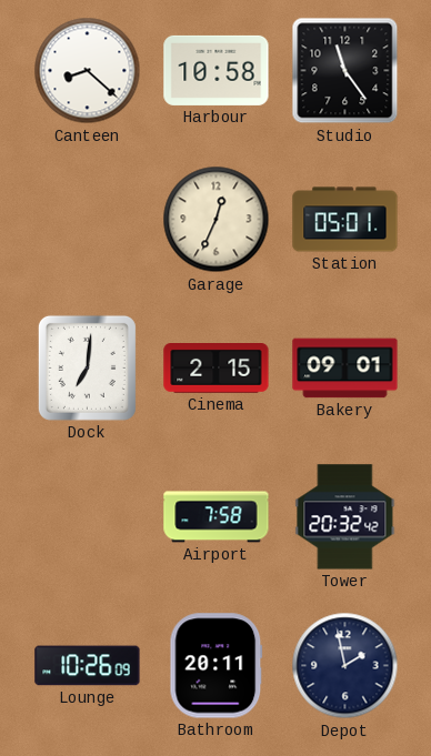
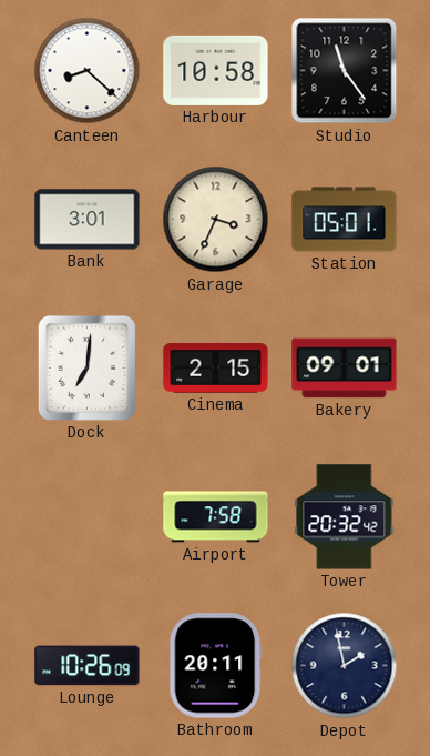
Bank: none -> 3:01
Garage: 12:34 -> 3:34
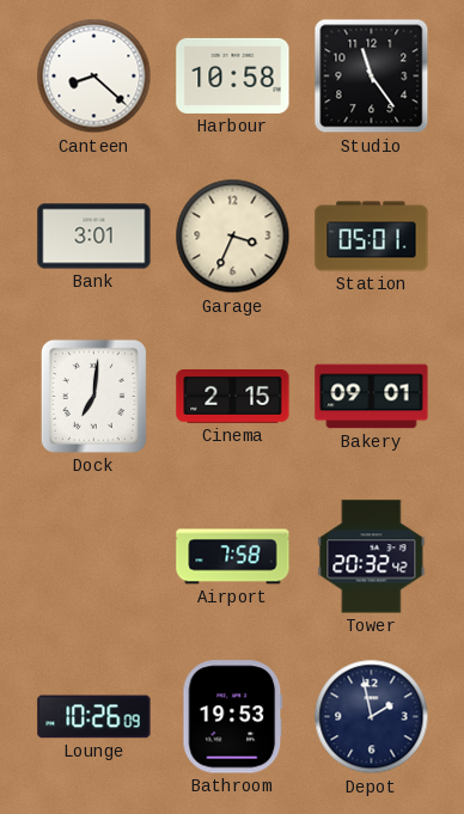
Bathroom: 20:11 -> 19:53
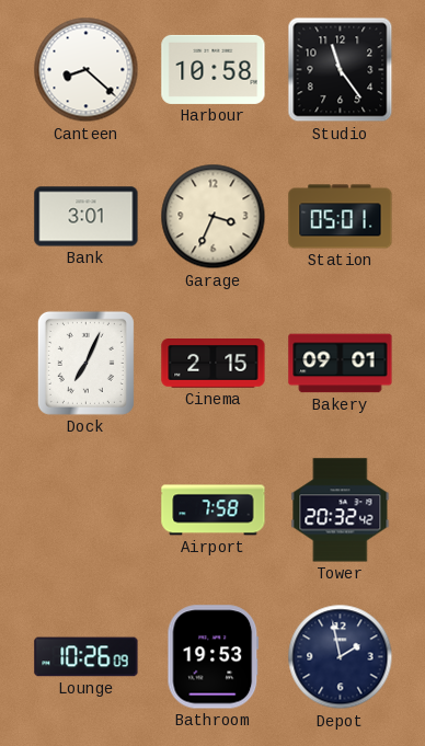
Dock: 7:01 -> 7:04
